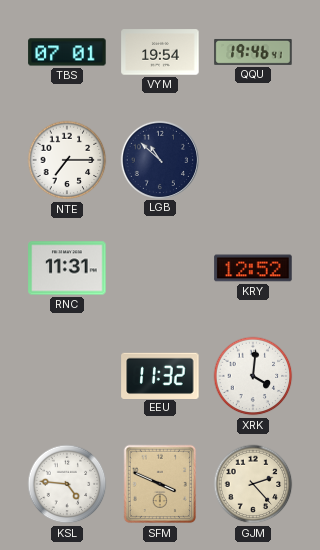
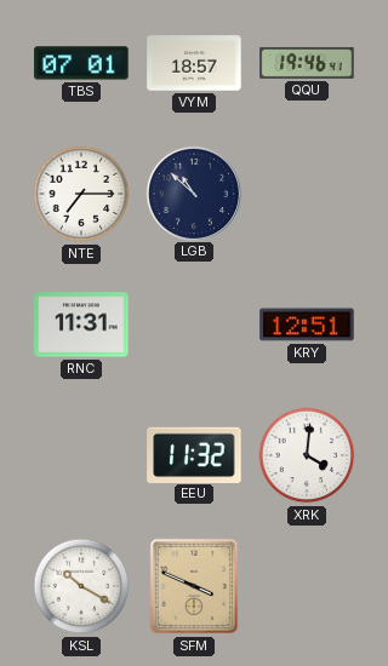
VYM: 19:54 -> 18:57
KRY: 12:52 -> 12:51
KSL: 4:46 -> 10:20
GJM: 2:23 -> none
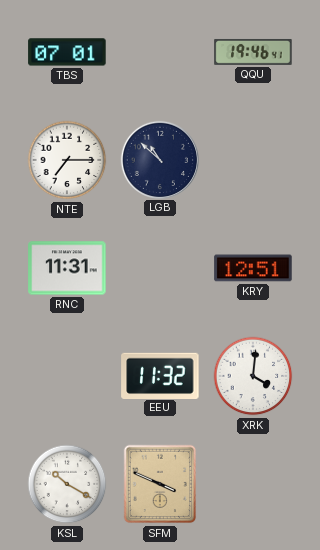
VYM: 18:57 -> none
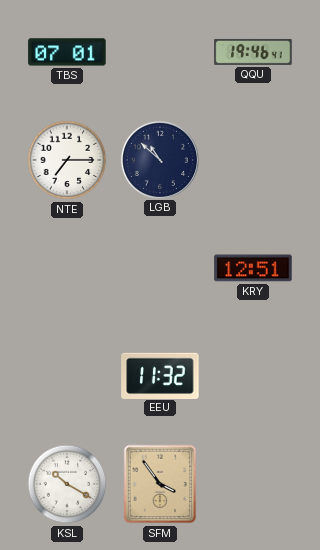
RNC: 11:31 -> none
XRK: 4:01 -> none
SFM: 3:49 -> 3:54
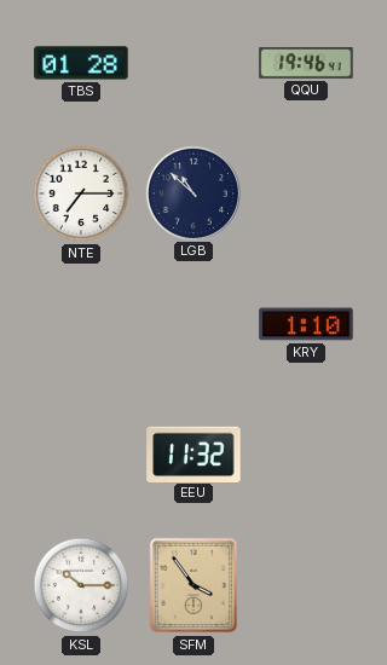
TBS: 07:01 -> 01:28
KRY: 12:51 -> 1:10
KSL: 10:20 -> 10:15
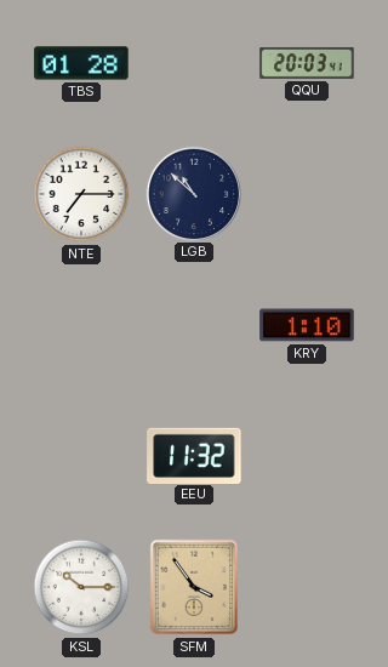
QQU: 19:46 -> 20:03
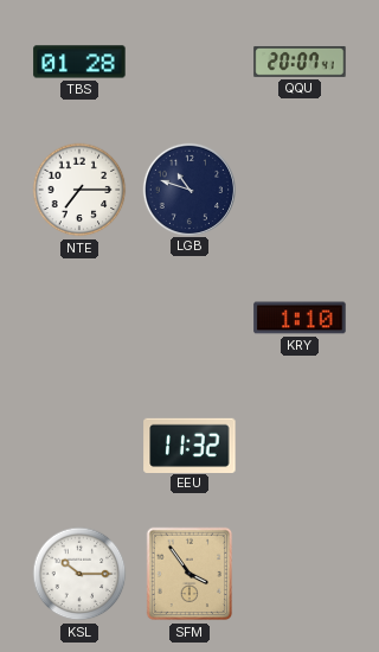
QQU: 20:03 -> 20:07
LGB: 10:52 -> 10:48
